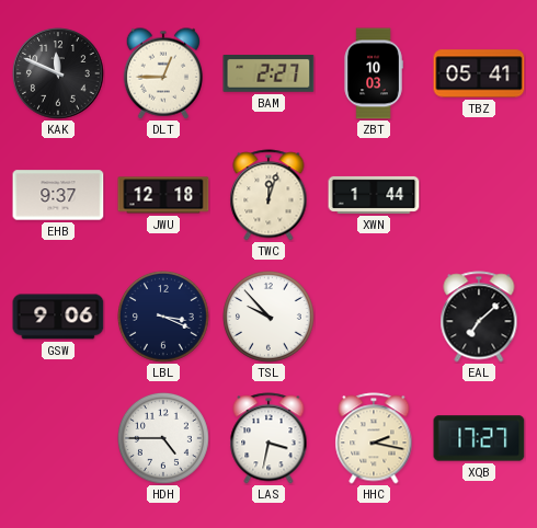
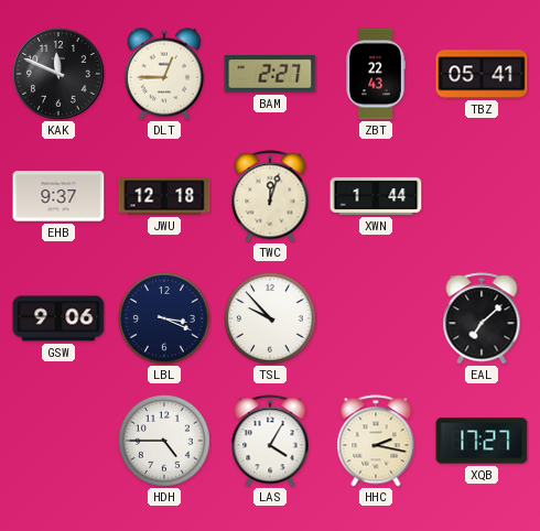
ZBT: 10:03 -> 22:43
LAS: 3:32 -> 4:05
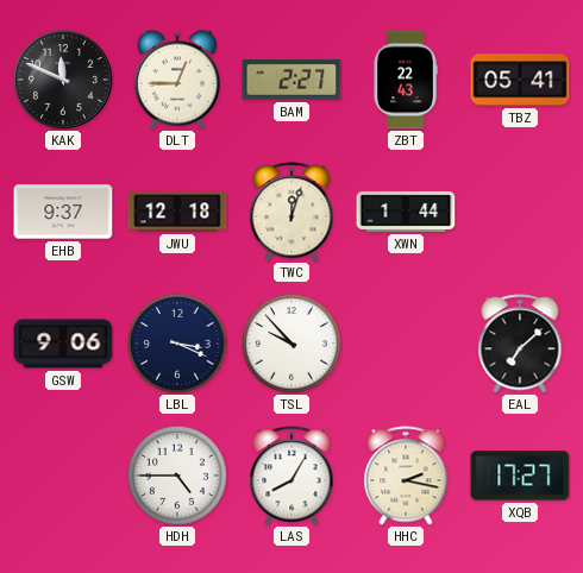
LAS: 4:05 -> 8:05
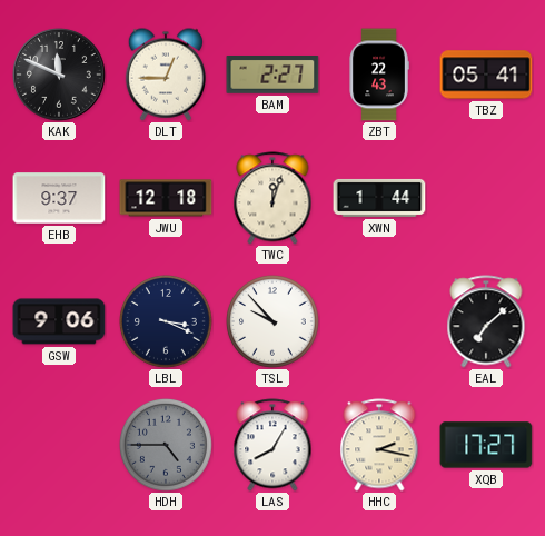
HDH dial: white -> grey
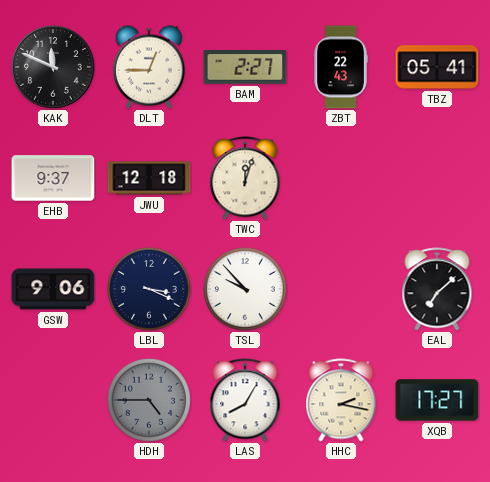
XWN: 1:44 -> none
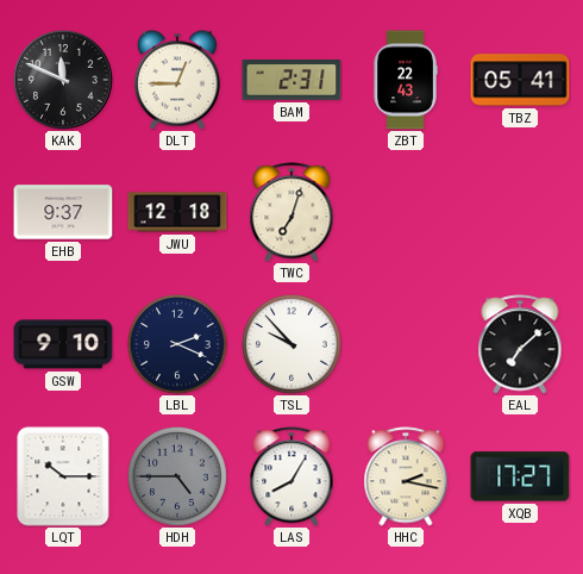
BAM: 2:27 -> 2:31
TWC: 12:03 -> 7:03
GSW: 9:06 -> 9:10
LBL: 3:19 -> 2:19
LQT: none -> 10:15
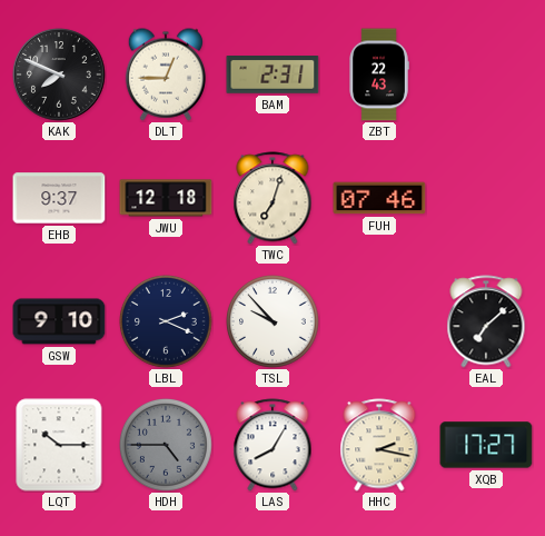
KAK: 11:49 -> 7:49
TBZ: 05:41 -> none
FUH: none -> 07:46
